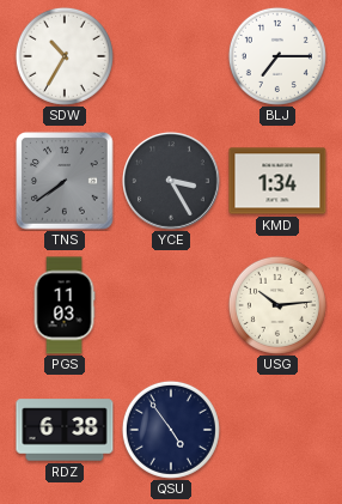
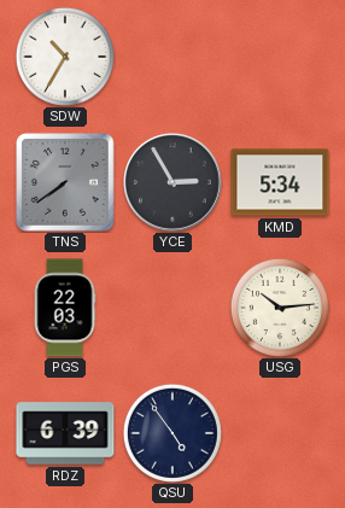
BLJ: 7:15 -> none
YCE: 3:25 -> 2:55
KMD: 1:34 -> 5:34
PGS: 11:03 -> 22:03
RDZ: 6:38 -> 6:39
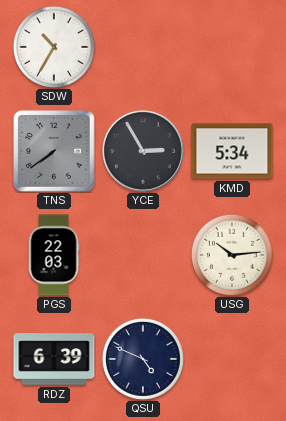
QSU: 4:54 -> 4:49
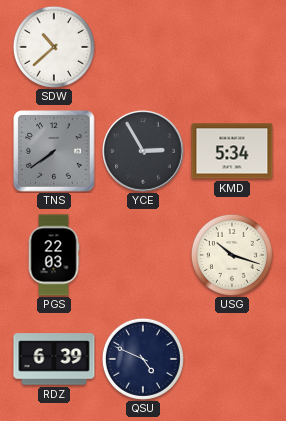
SDW: 10:35 -> 10:38
USG: 10:14 -> 10:18
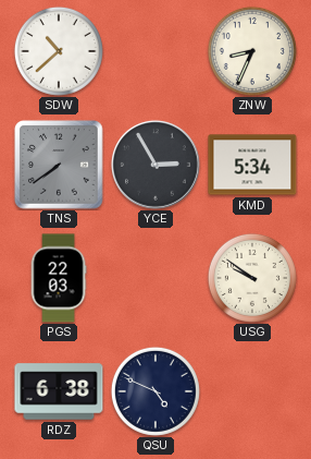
ZNW: none -> 8:34
USG: 10:18 -> 9:51
RDZ: 6:39 -> 6:38
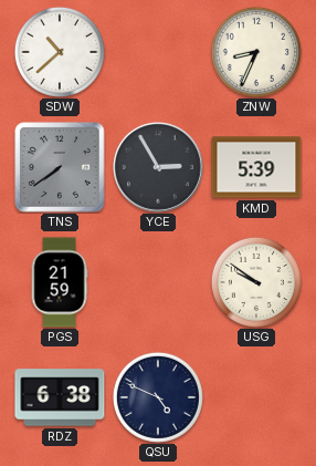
KMD: 5:34 -> 5:39
PGS: 22:03 -> 21:59
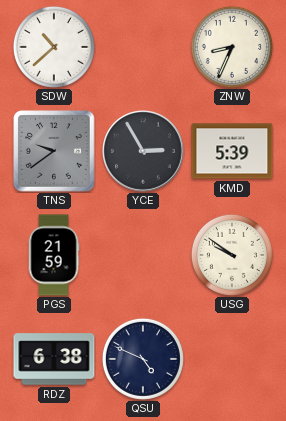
TNS: 7:39 -> 9:39
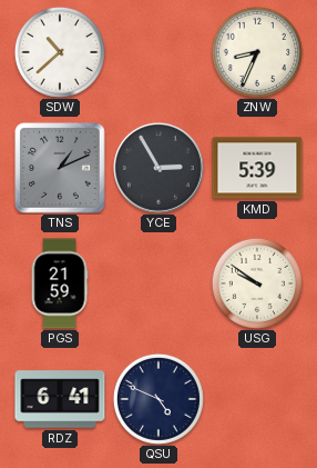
TNS: 9:39 -> 1:11
RDZ: 6:38 -> 6:41
